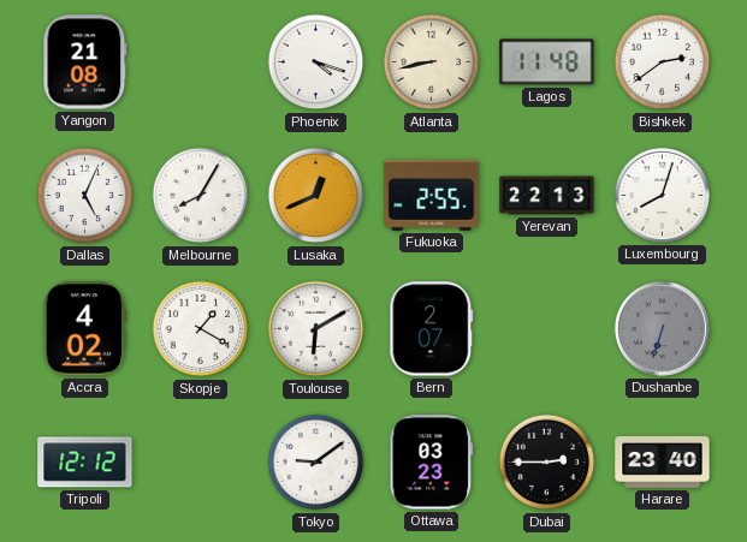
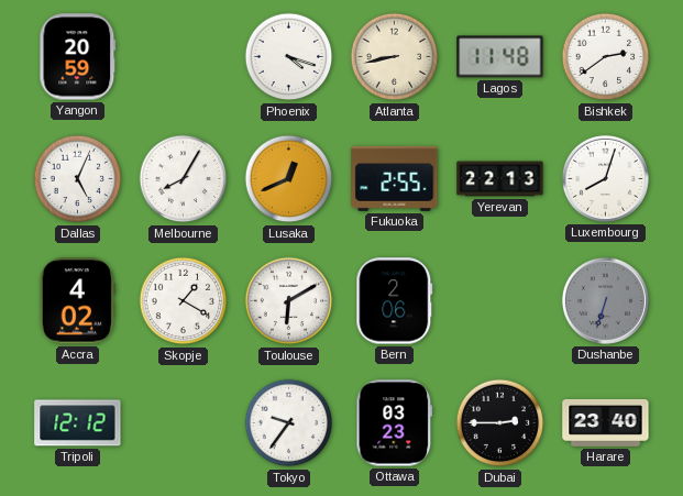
Yangon: 21:08 -> 20:59
Bern: 2:07 -> 2:06
Tokyo: 9:09 -> 9:36
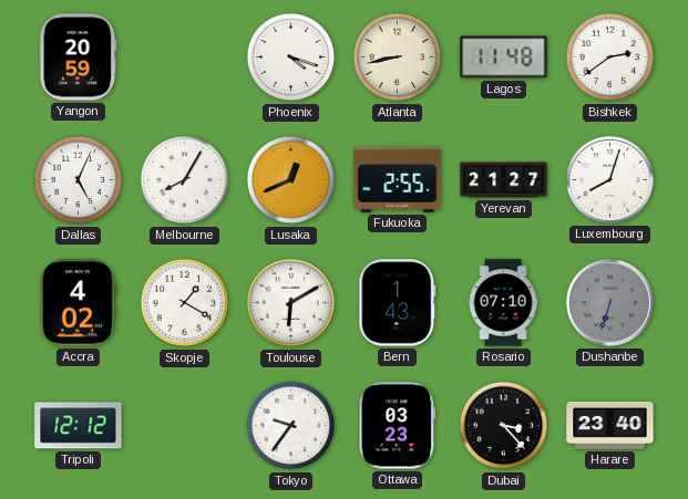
Yerevan: 22:13 -> 21:27
Bern: 2:06 -> 1:43
Rosario: none -> 07:10
Dubai: 2:45 -> 3:23
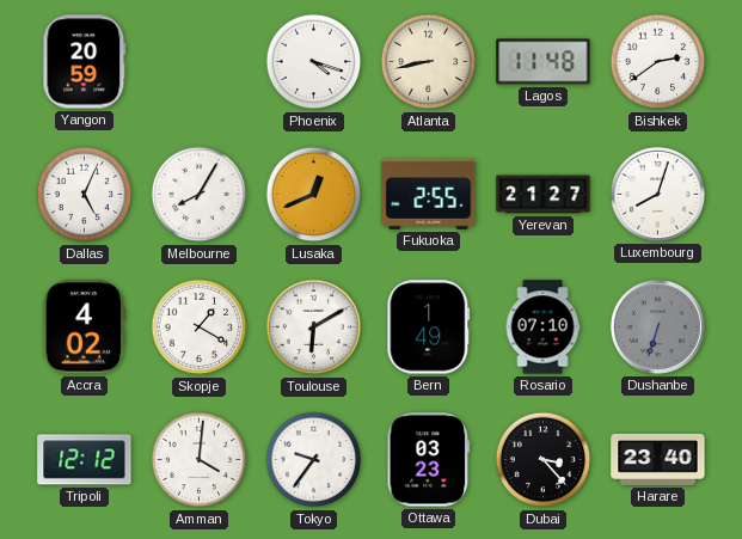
Bern: 1:43 -> 1:49
Amman: none -> 4:01
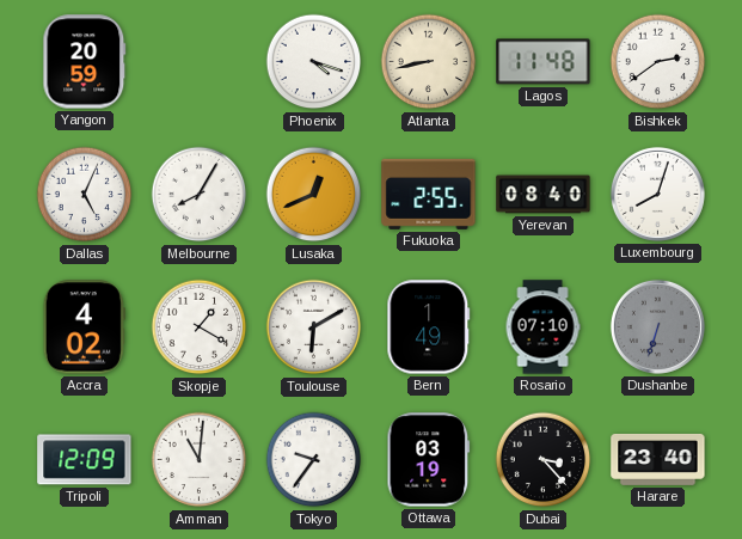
Yerevan: 21:27 -> 08:40
Tripoli: 12:12 -> 12:09
Amman: 4:01 -> 11:01
Ottawa: 03:23 -> 03:19
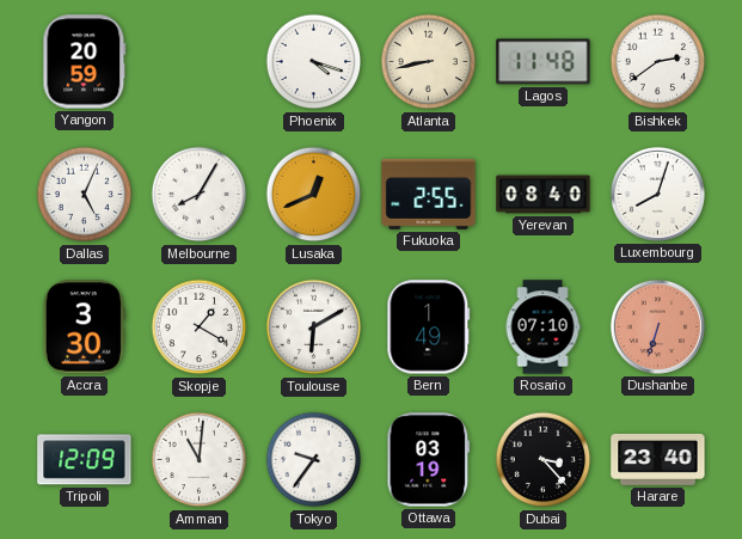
Accra: 4:02 -> 3:30
Dushanbe dial: grey -> salmon
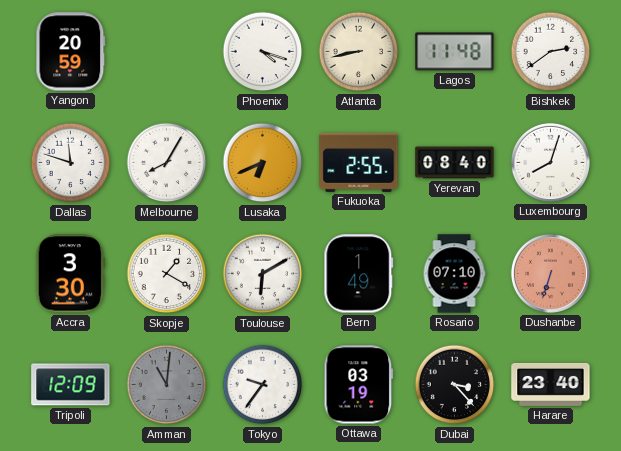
Dallas: 5:04 -> 11:48
Lusaka: 12:41 -> 6:41
Amman dial: white -> grey
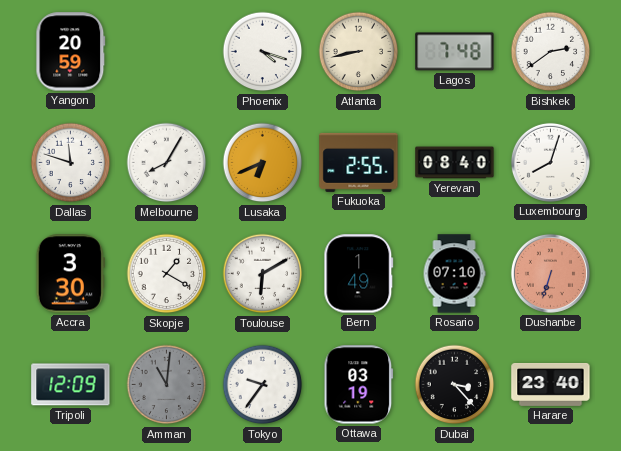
Lagos: 11:48 -> 7:48
